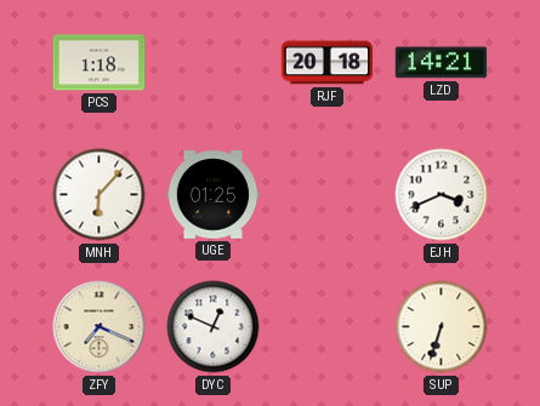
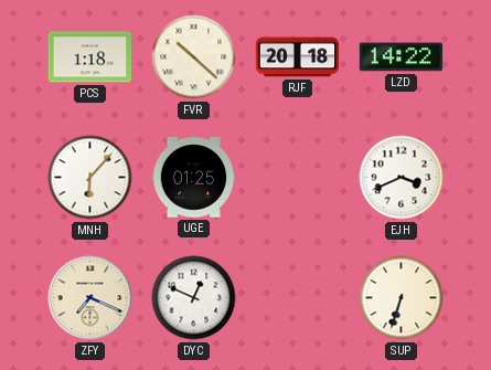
FVR: none -> 10:22
LZD: 14:21 -> 14:22
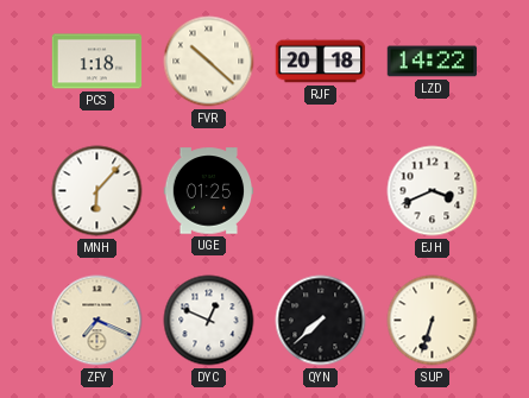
QYN: none -> 7:38
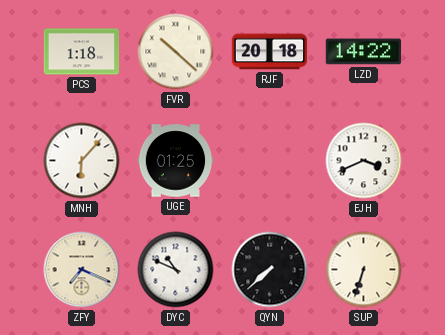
DYC: 12:49 -> 10:49
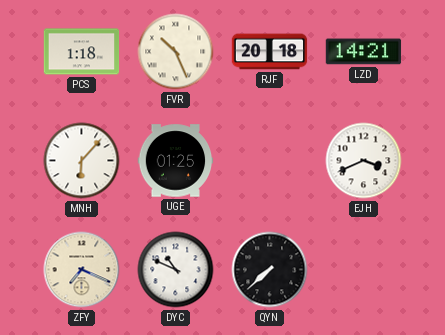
FVR: 10:22 -> 10:26
LZD: 14:22 -> 14:21
SUP: 6:33 -> none
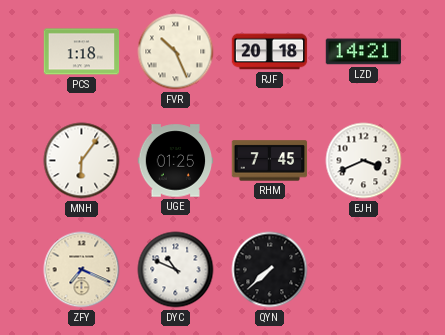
MNH: 6:07 -> 6:06
RHM: none -> 7:45
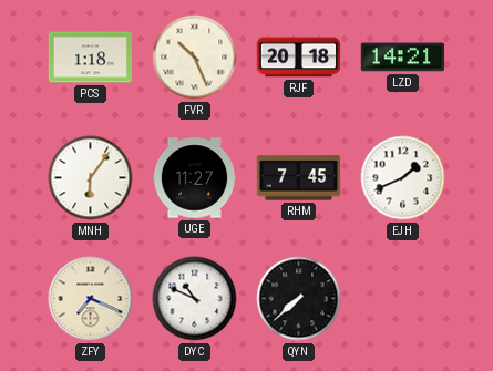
UGE: 01:25 -> 11:27
EJH: 3:41 -> 1:41
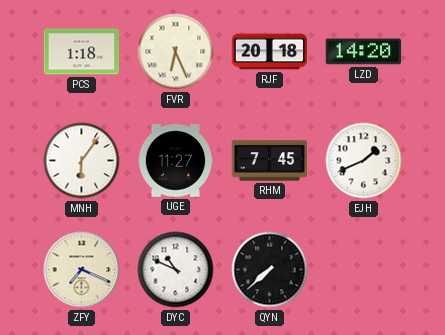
FVR: 10:26 -> 6:26
LZD: 14:21 -> 14:20
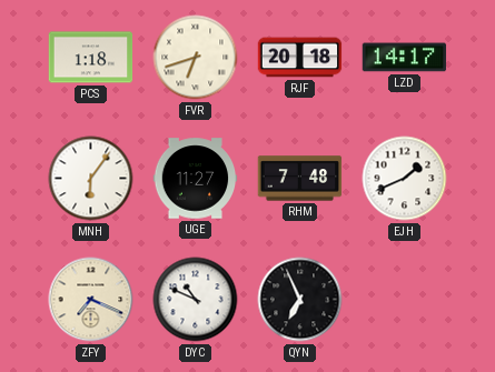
FVR: 6:26 -> 6:42
LZD: 14:20 -> 14:17
RHM: 7:45 -> 7:48
QYN: 7:38 -> 6:56
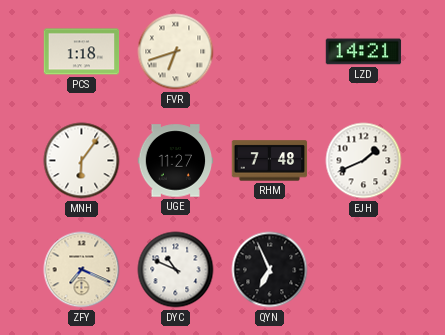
RJF: 20:18 -> none
LZD: 14:17 -> 14:21
